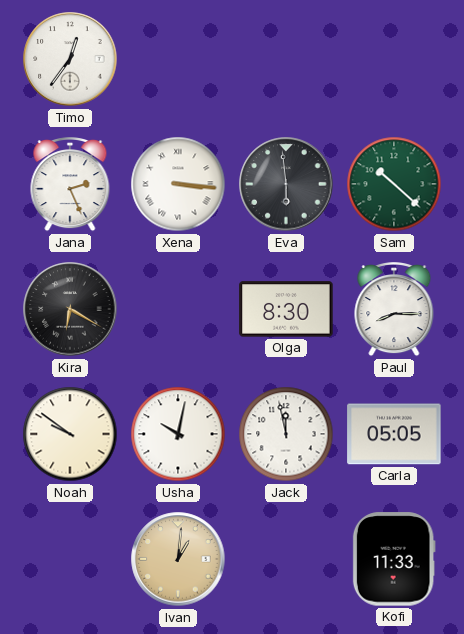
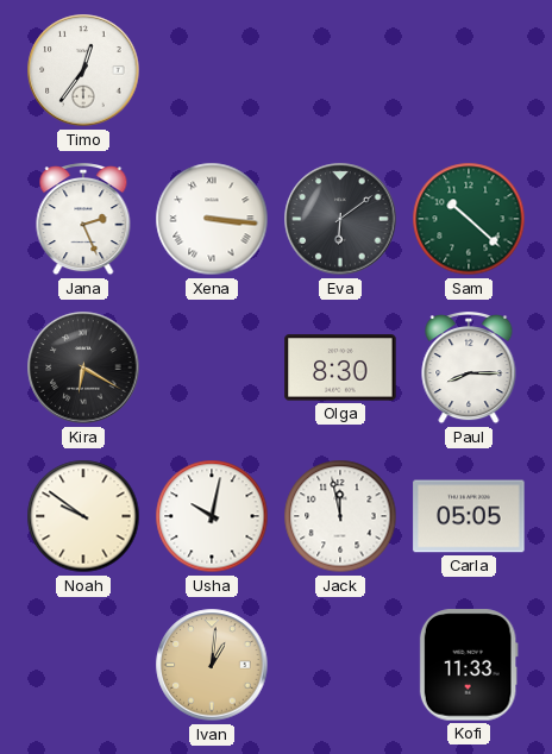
Eva: 5:59 -> 6:09
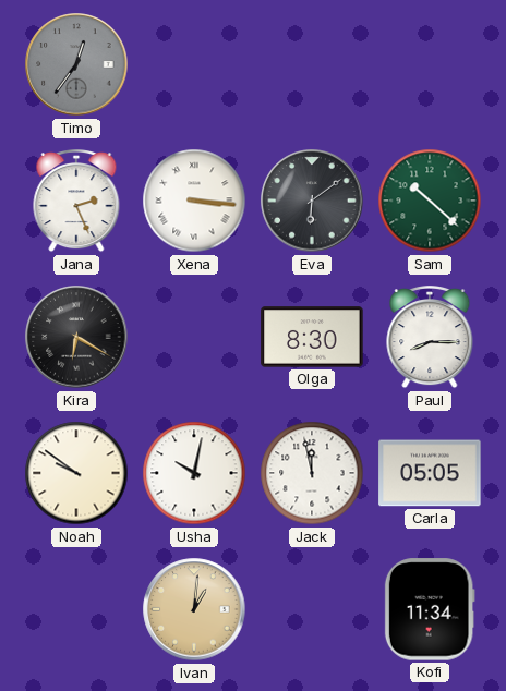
Timo dial: white -> grey
Kofi: 11:33 -> 11:34
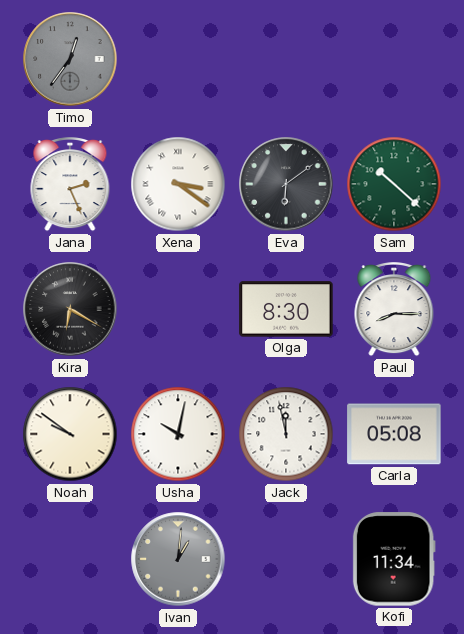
Xena: 3:16 -> 3:21
Carla: 05:05 -> 05:08
Ivan dial: champagne -> grey
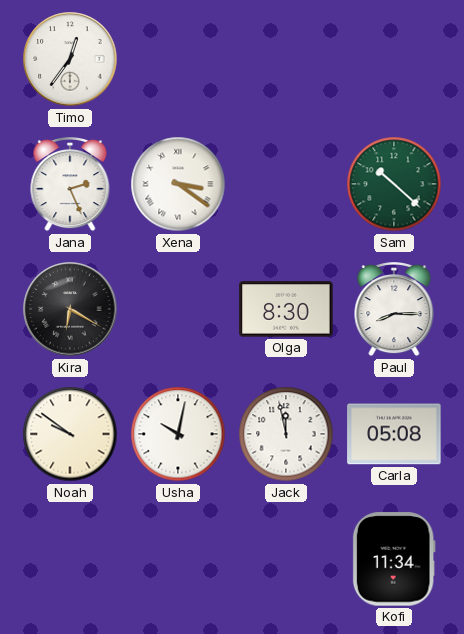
Timo dial: grey -> white
Eva: 6:09 -> none
Ivan: 1:01 -> none
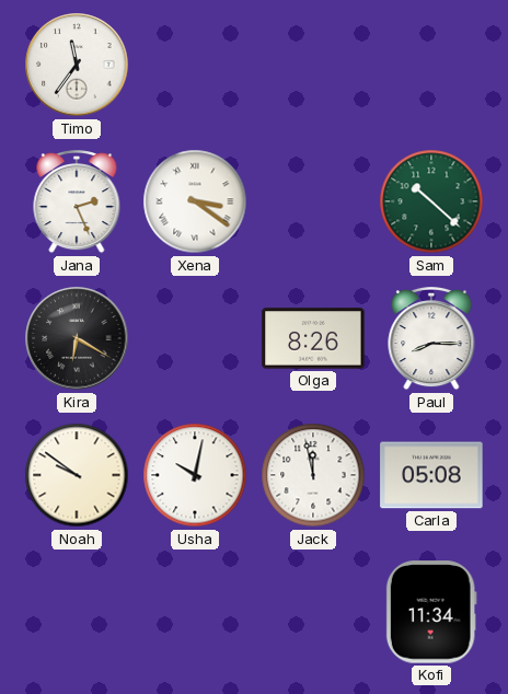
Timo: 12:36 -> 11:36
Olga: 8:30 -> 8:26
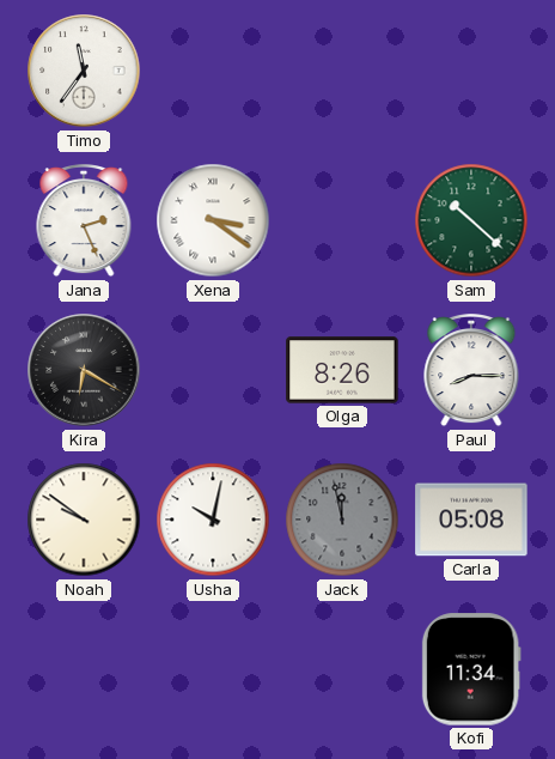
Jack dial: white -> grey
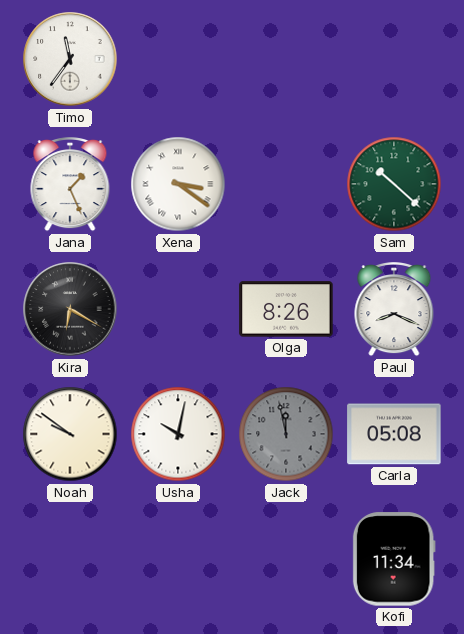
Jana: 2:26 -> 1:26
Paul: 8:15 -> 8:19
